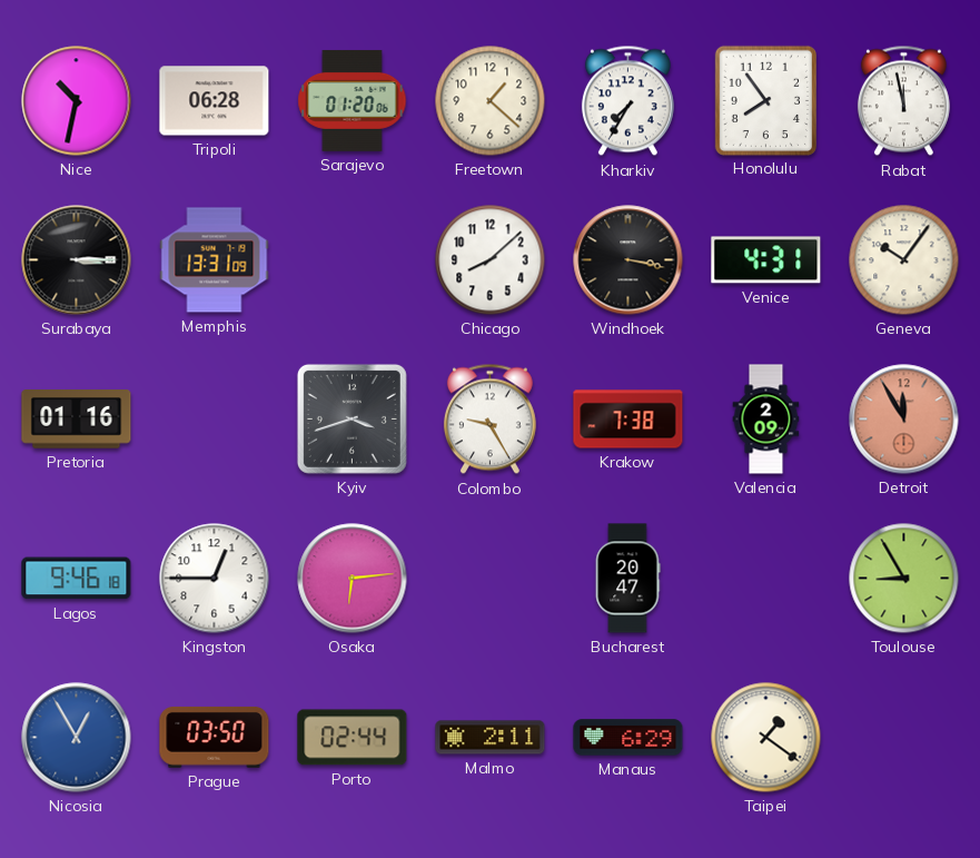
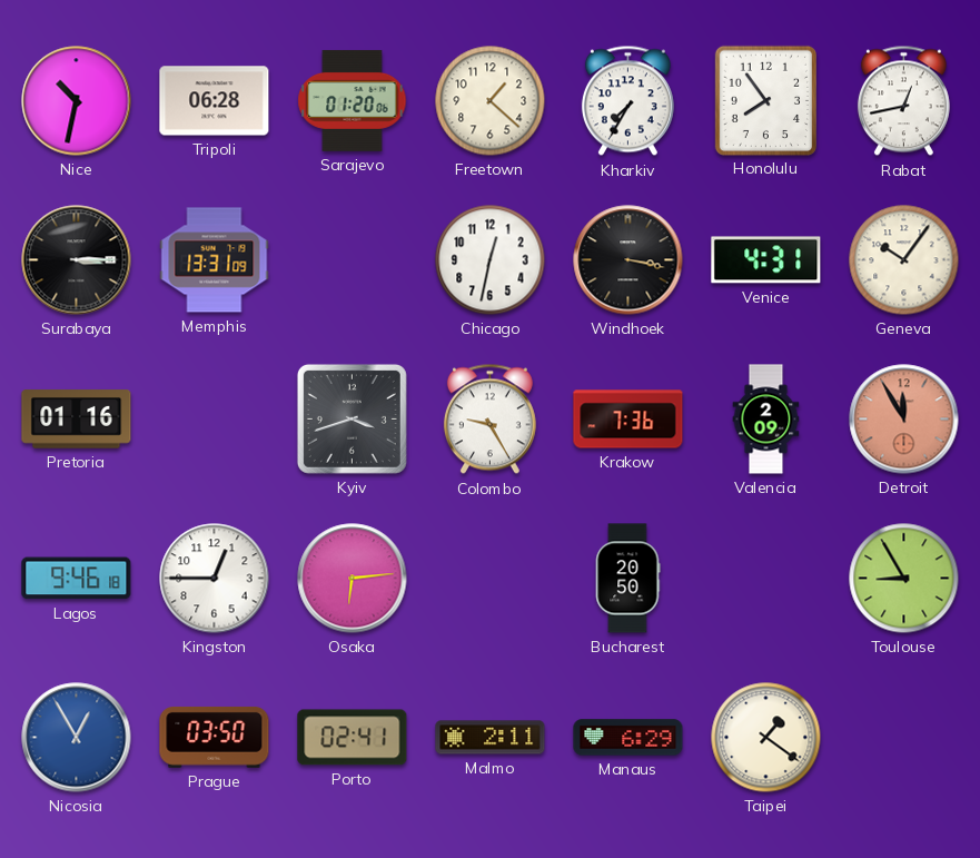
Rabat: 11:58 -> 12:43
Chicago: 8:08 -> 12:32
Krakow: 7:38 -> 7:36
Bucharest: 20:47 -> 20:50
Porto: 02:44 -> 02:41
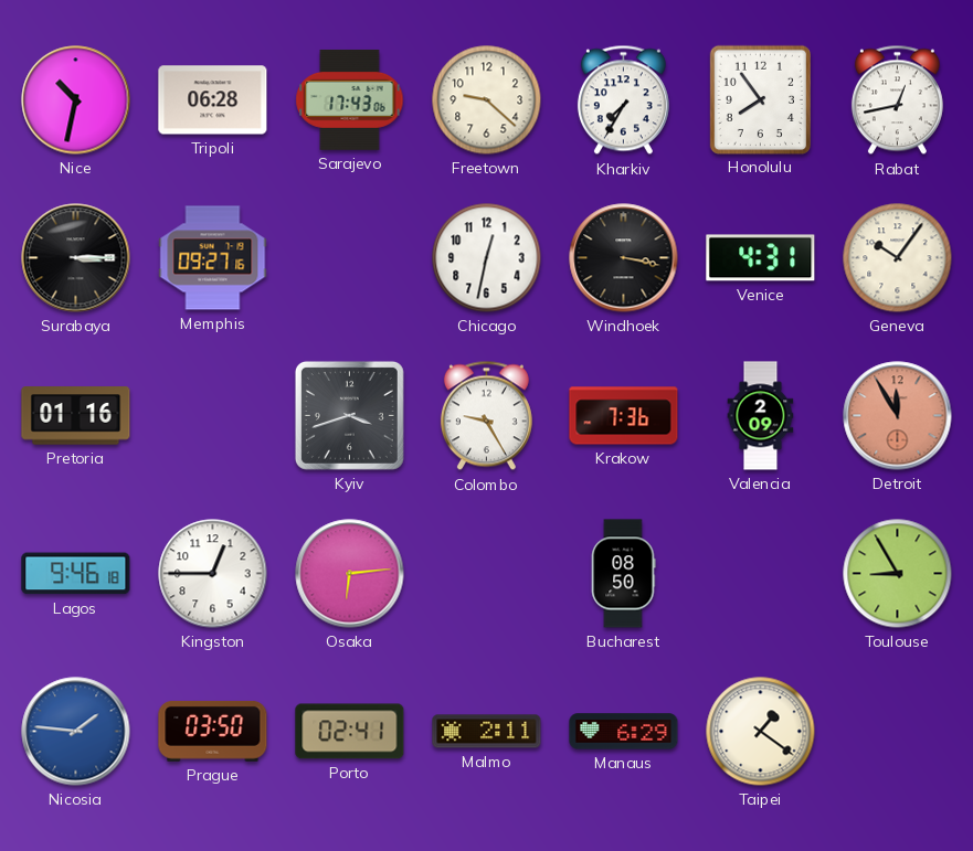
Sarajevo: 01:20 -> 17:43
Freetown: 1:22 -> 9:22
Memphis: 13:31 -> 09:27
Bucharest: 20:50 -> 08:50
Nicosia: 12:55 -> 1:46
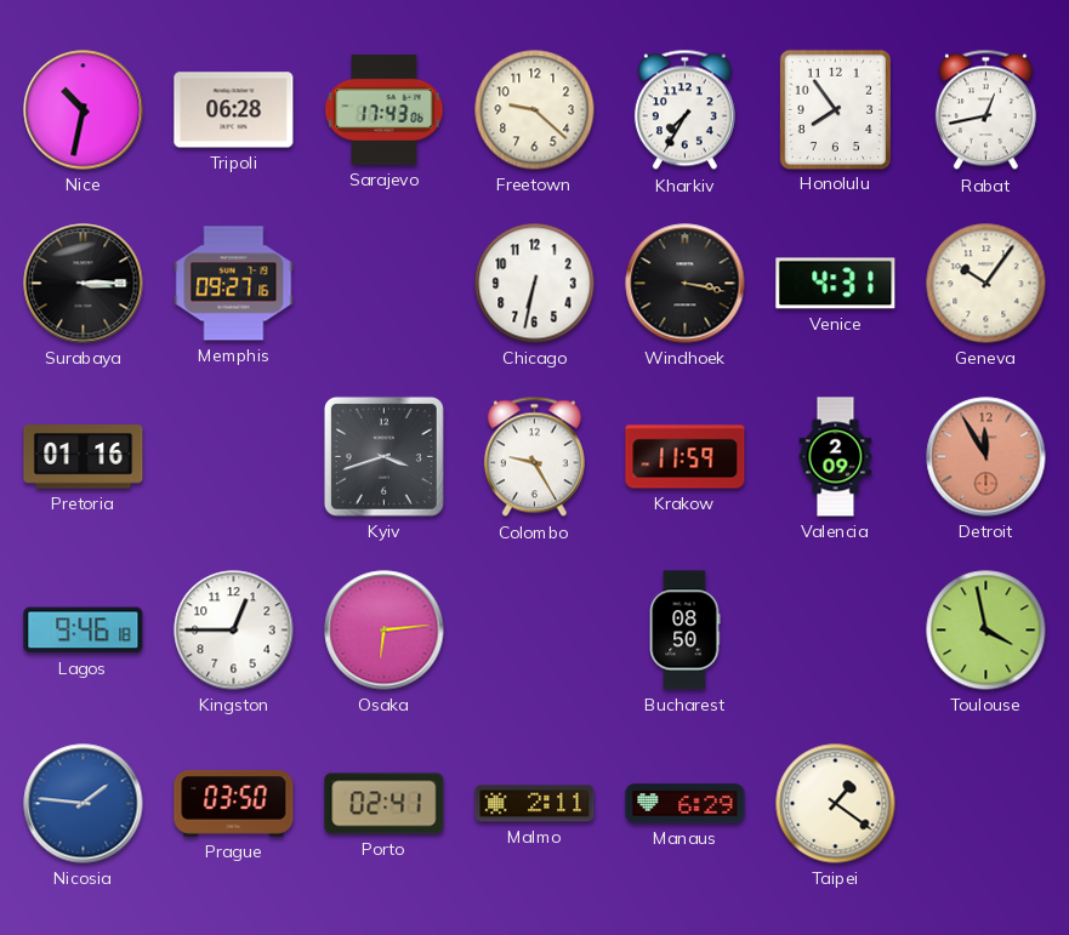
Chicago: 12:32 -> 6:32
Krakow: 7:36 -> 11:59
Toulouse: 8:55 -> 3:58
